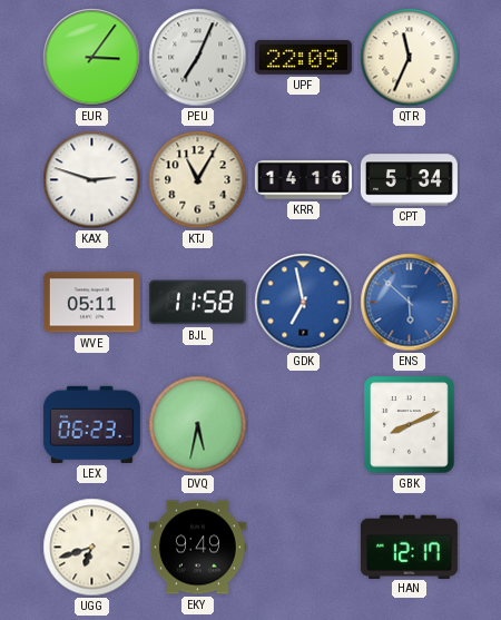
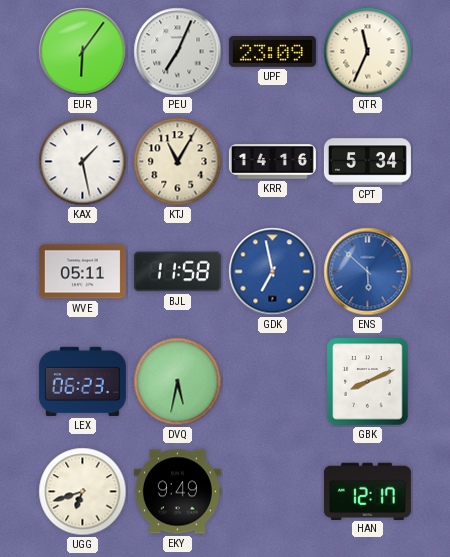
EUR: 3:06 -> 6:06
UPF: 22:09 -> 23:09
KAX: 2:48 -> 1:28
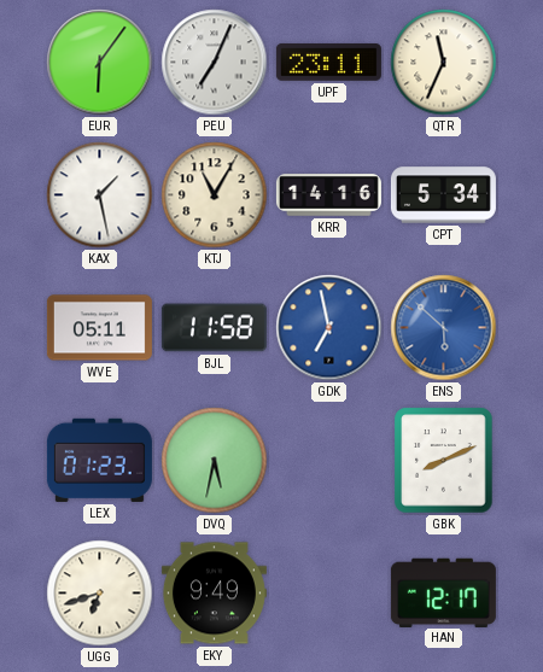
UPF: 23:09 -> 23:11
LEX: 06:23 -> 01:23
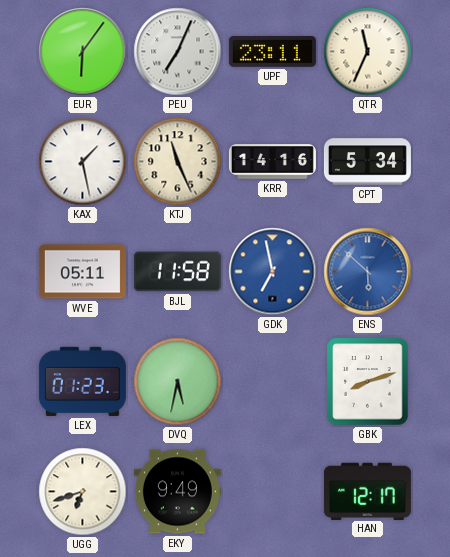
KTJ: 11:05 -> 11:26
GBK: 8:11 -> 8:12
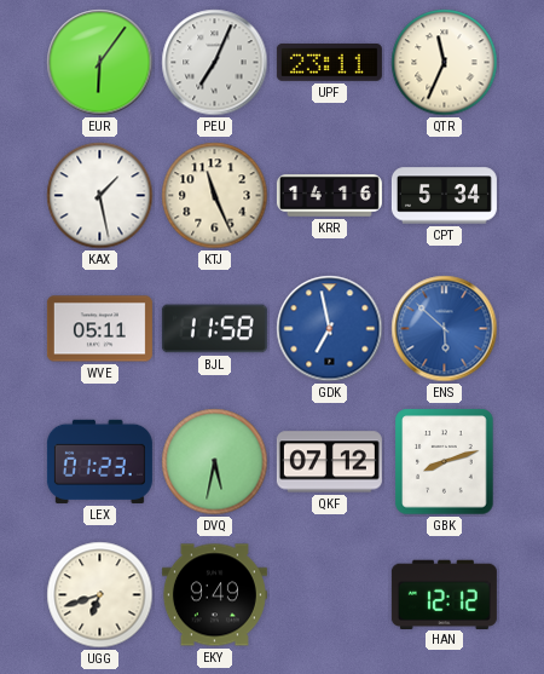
QKF: none -> 07:12
HAN: 12:17 -> 12:12
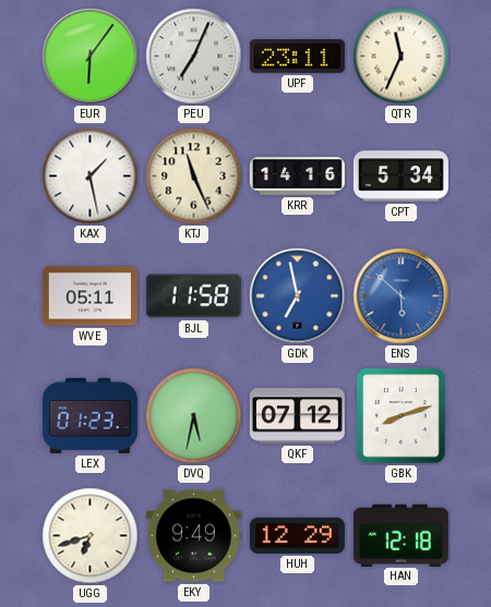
HUH: none -> 12:29
HAN: 12:12 -> 12:18
